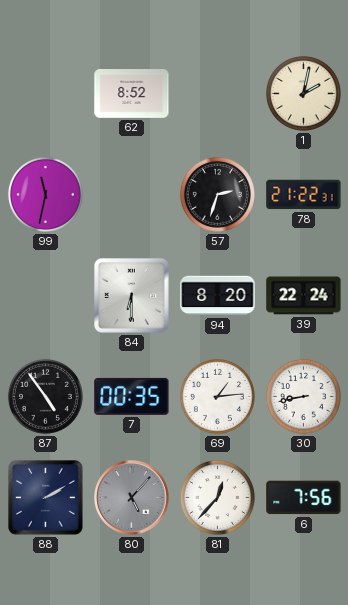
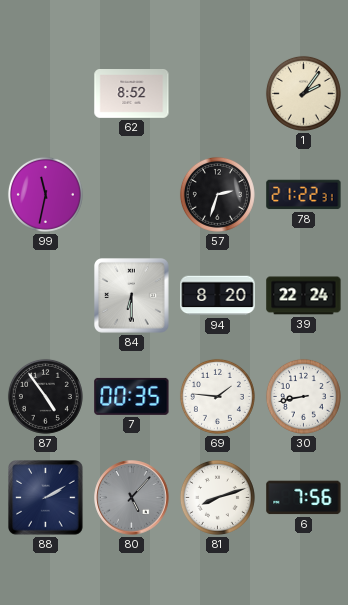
1: 2:02 -> 2:06
69: 1:14 -> 1:46
81: 12:37 -> 8:12
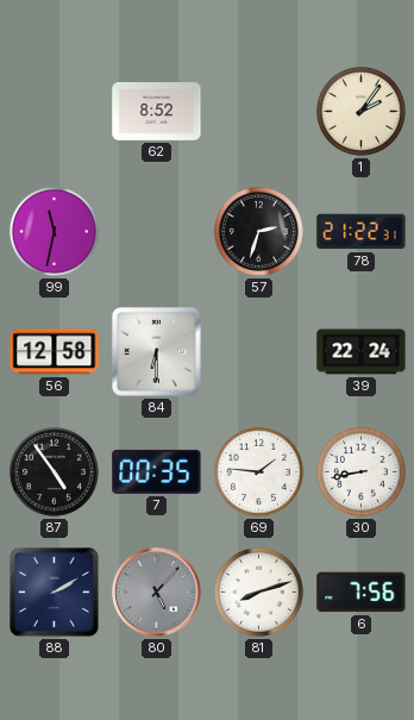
56: none -> 12:58
94: 8:20 -> none
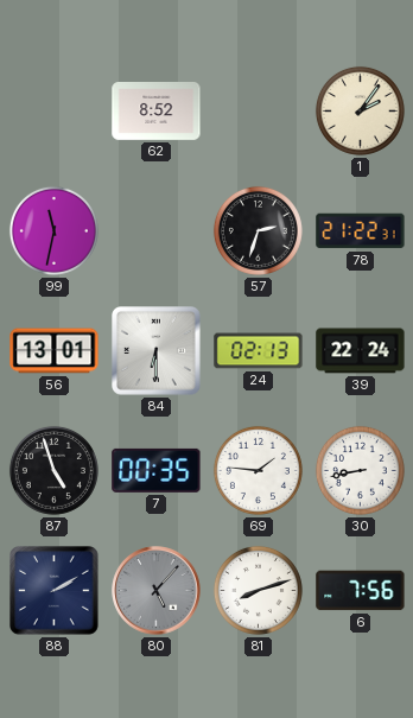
56: 12:58 -> 13:01
24: none -> 02:13
87: 4:54 -> 4:57
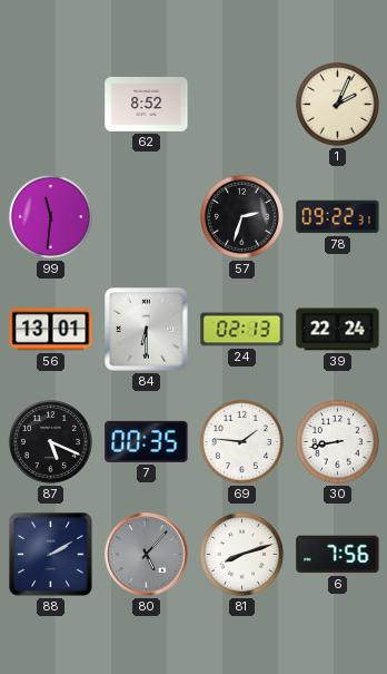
1: 2:06 -> 2:04
99: 11:32 -> 11:31
78: 21:22 -> 09:22
87: 4:57 -> 5:19
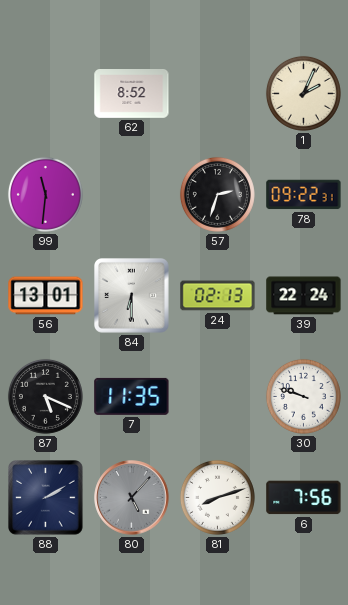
7: 00:35 -> 11:35
69: 1:46 -> none
30: 8:43 -> 9:48
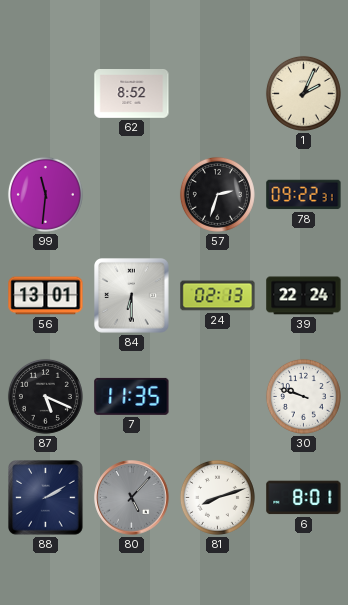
6: 7:56 -> 8:01
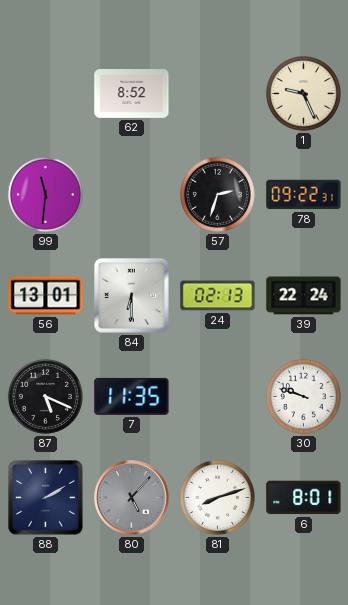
1: 2:04 -> 9:26
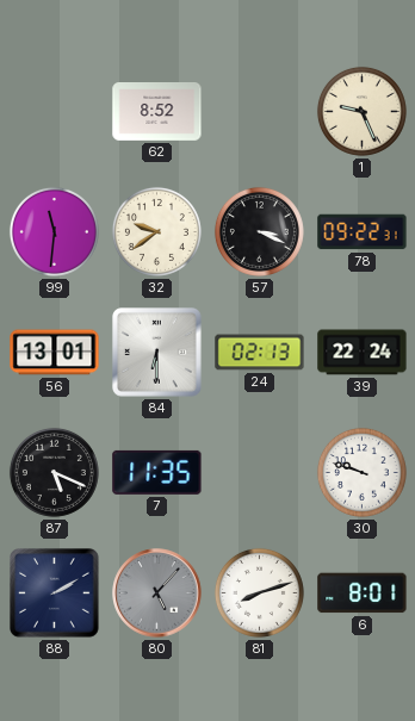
32: none -> 9:39
57: 2:33 -> 3:19
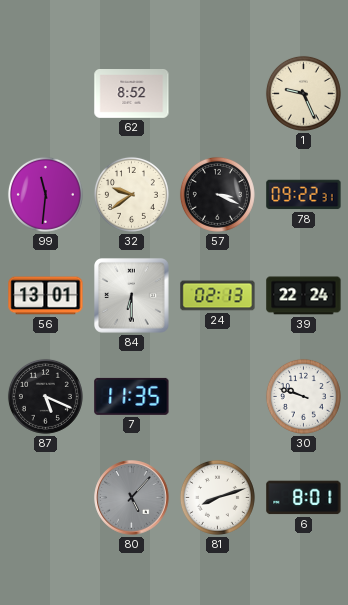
88: 2:10 -> none
